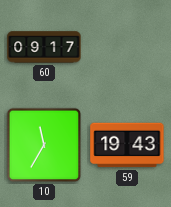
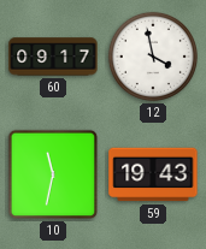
12: none -> 3:58
10: 11:35 -> 11:32
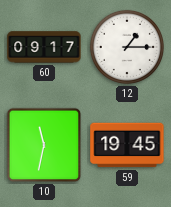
12: 3:58 -> 1:15
59: 19:43 -> 19:45
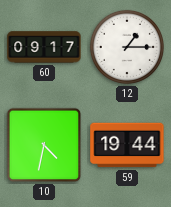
10: 11:32 -> 4:32
59: 19:45 -> 19:44
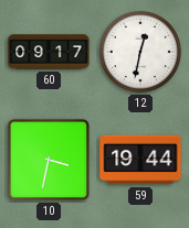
12: 1:15 -> 12:32
10: 4:32 -> 3:32
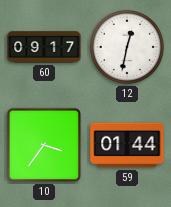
10: 3:32 -> 3:36
59: 19:44 -> 01:44
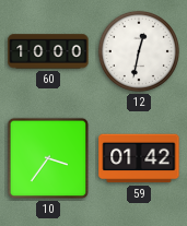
60: 09:17 -> 10:00
59: 01:44 -> 01:42
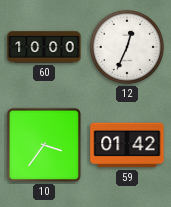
12: 12:32 -> 12:34
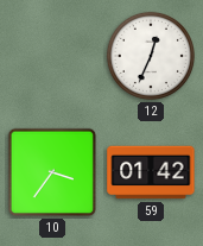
60: 10:00 -> none
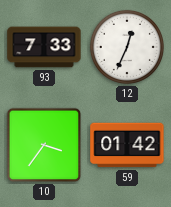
93: none -> 7:33
